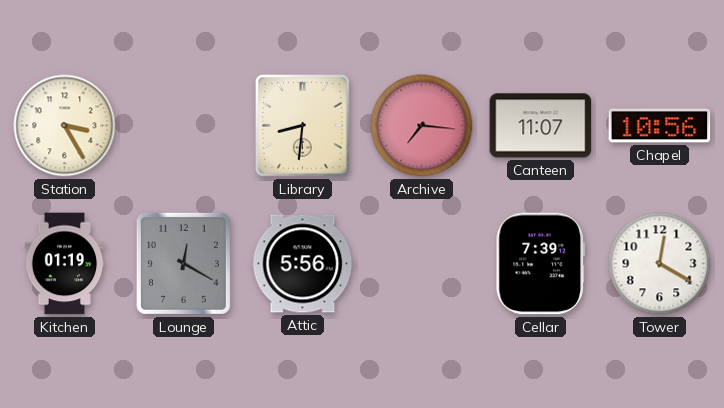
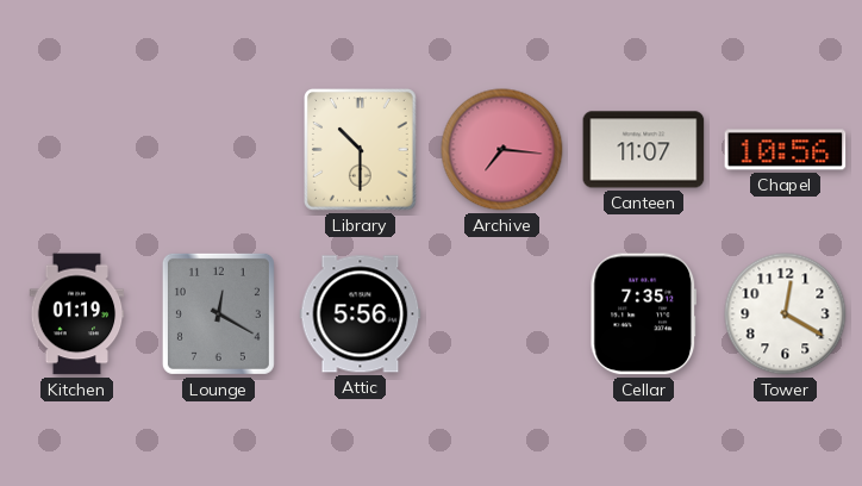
Station: 3:25 -> none
Library: 8:31 -> 10:30
Cellar: 7:39 -> 7:35
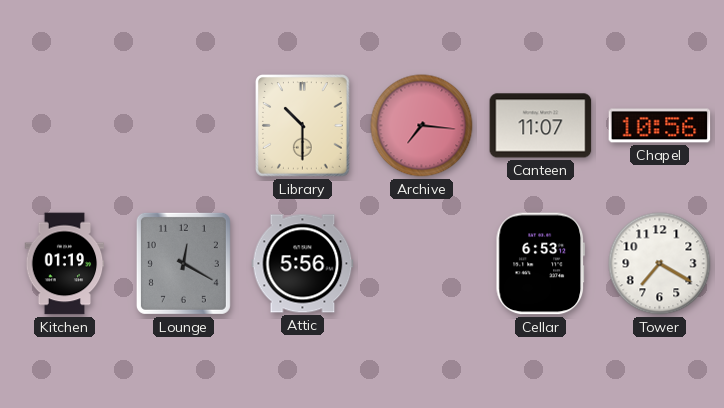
Cellar: 7:35 -> 6:53
Tower: 12:20 -> 7:20
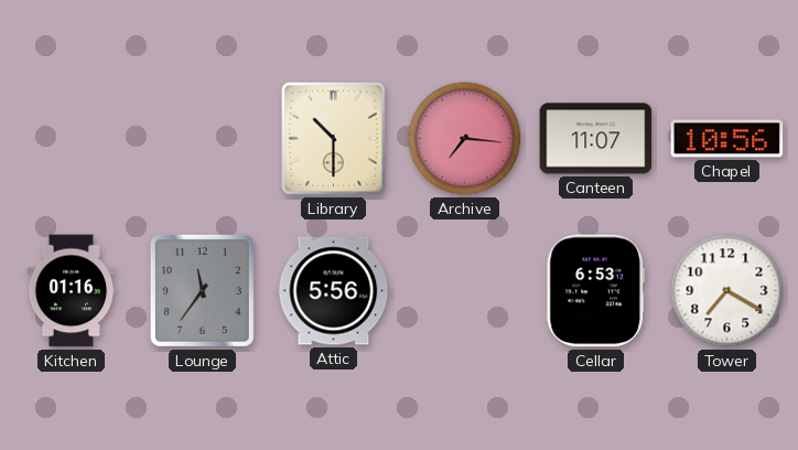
Kitchen: 01:19 -> 01:16
Lounge: 12:20 -> 11:36
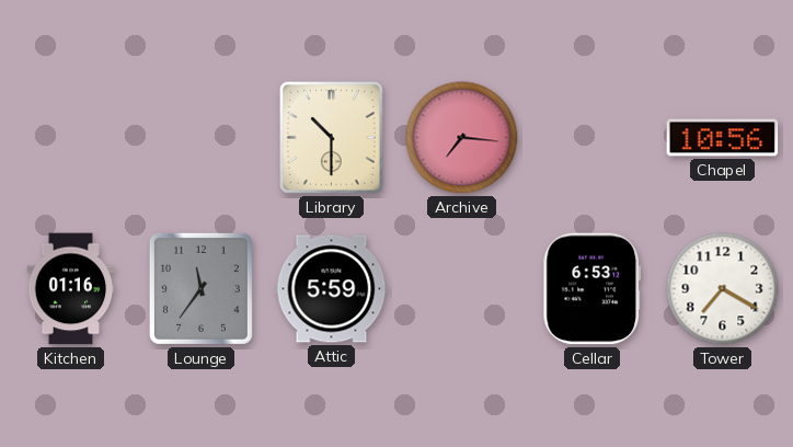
Canteen: 11:07 -> none
Attic: 5:56 -> 5:59
